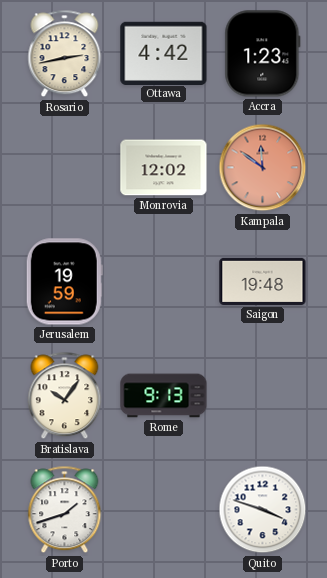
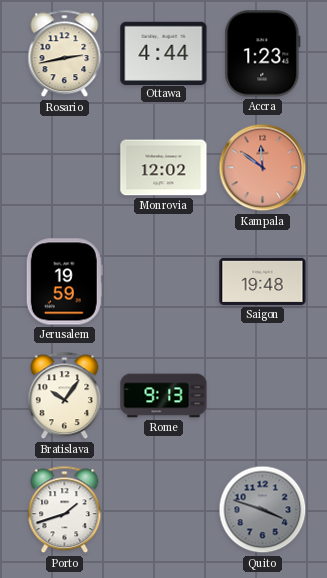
Ottawa: 4:42 -> 4:44
Quito dial: white -> grey
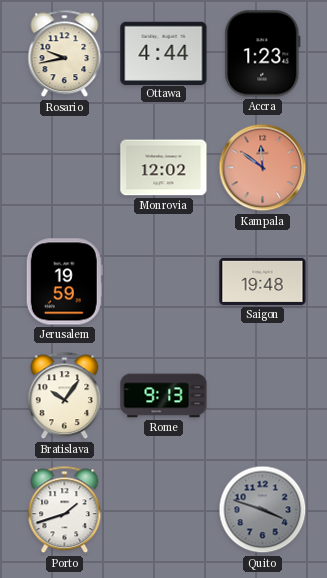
Rosario: 2:43 -> 9:43
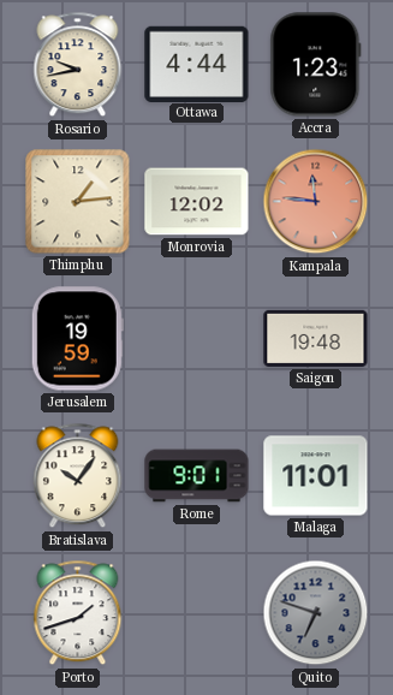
Thimphu: none -> 1:14
Kampala: 11:51 -> 11:46
Rome: 9:13 -> 9:01
Malaga: none -> 11:01
Quito: 3:48 -> 6:48
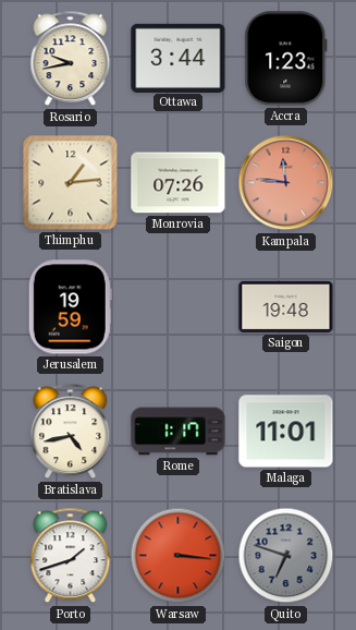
Ottawa: 4:44 -> 3:44
Monrovia: 12:02 -> 07:26
Bratislava: 10:06 -> 4:43
Rome: 9:01 -> 1:17
Warsaw: none -> 3:16
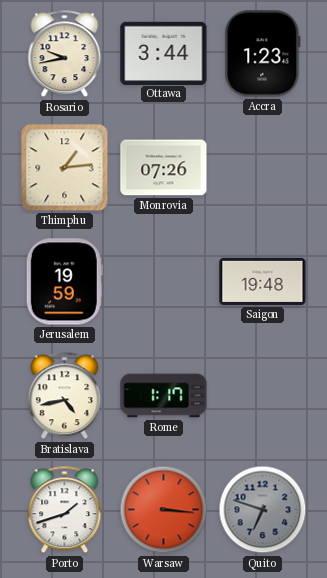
Kampala: 11:46 -> none
Malaga: 11:01 -> none
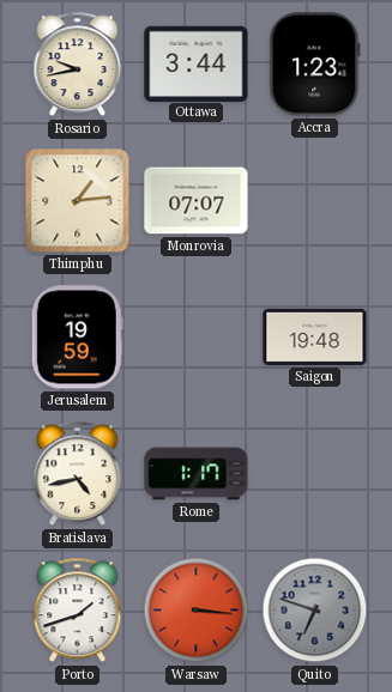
Monrovia: 07:26 -> 07:07
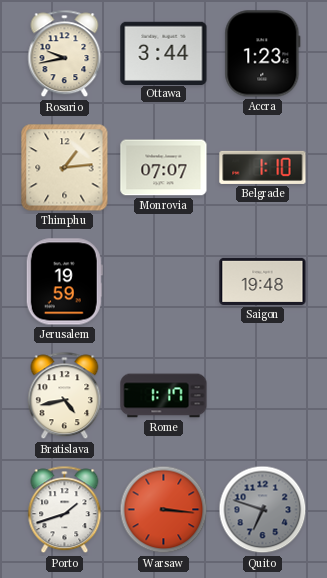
Belgrade: none -> 1:10
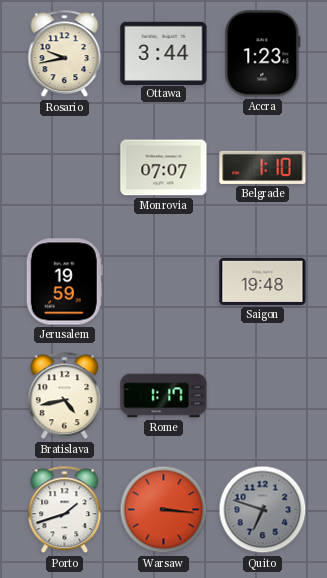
Thimphu: 1:14 -> none
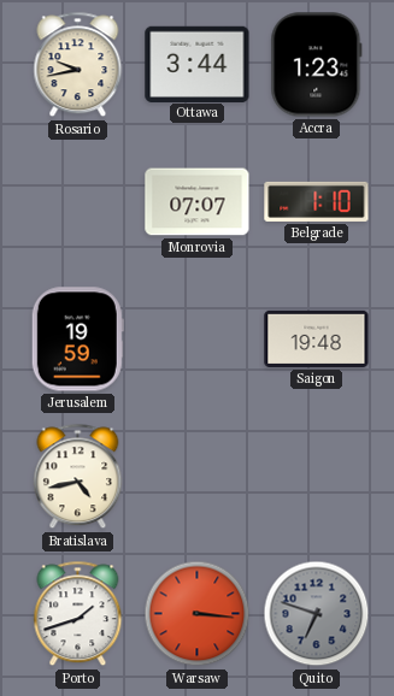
Rome: 1:17 -> none
